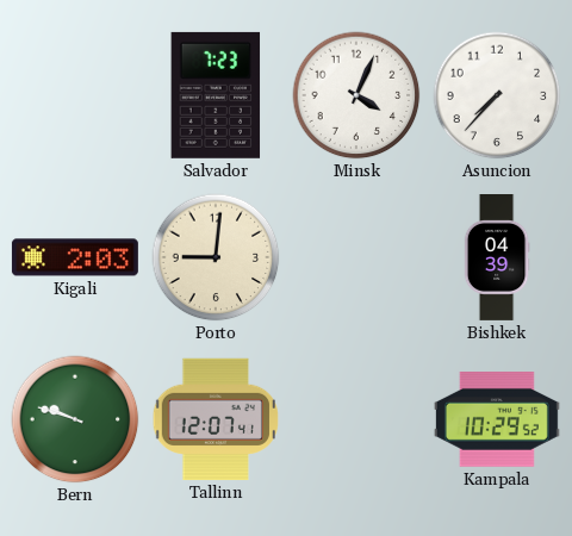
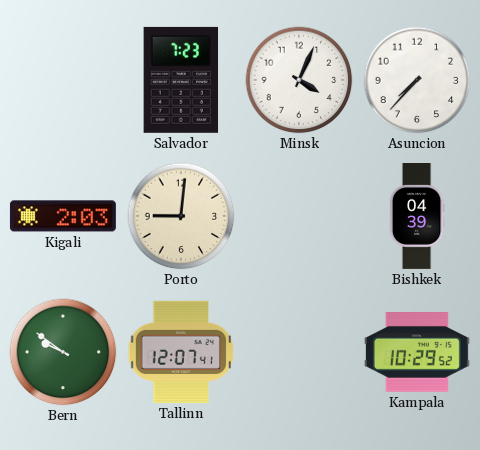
Bern: 9:48 -> 9:51
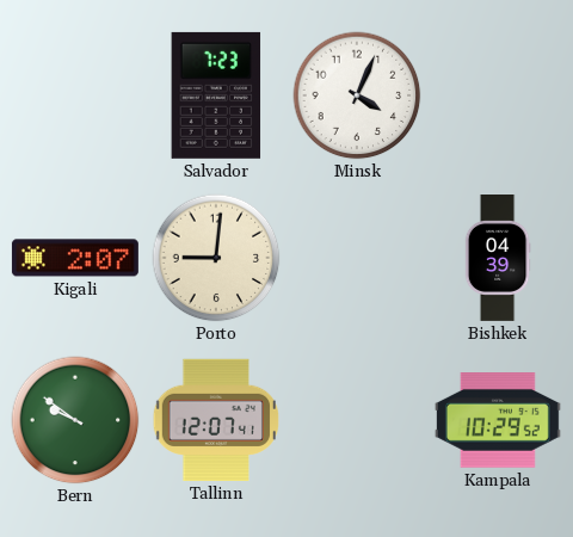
Asuncion: 7:37 -> none
Kigali: 2:03 -> 2:07
